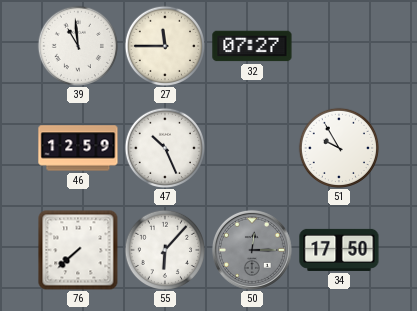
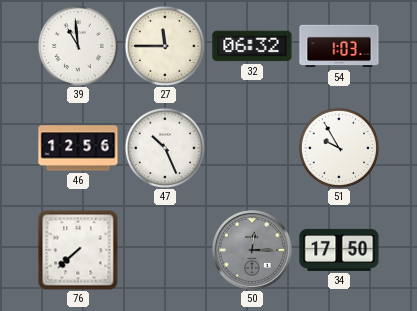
32: 07:27 -> 06:32
54: none -> 1:03
46: 12:59 -> 12:56
55: 6:07 -> none
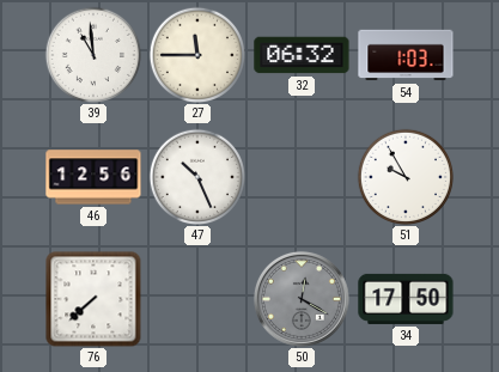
50: 12:15 -> 12:20
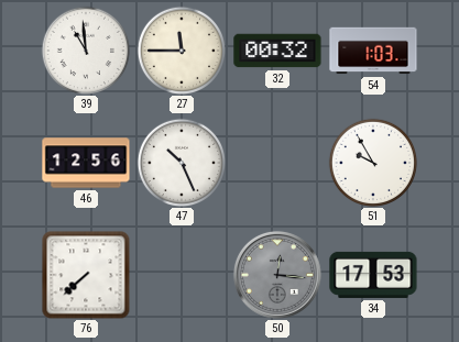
32: 06:32 -> 00:32
50: 12:20 -> 12:16
34: 17:50 -> 17:53
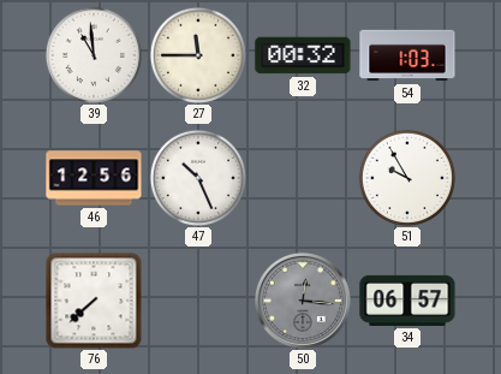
34: 17:53 -> 06:57
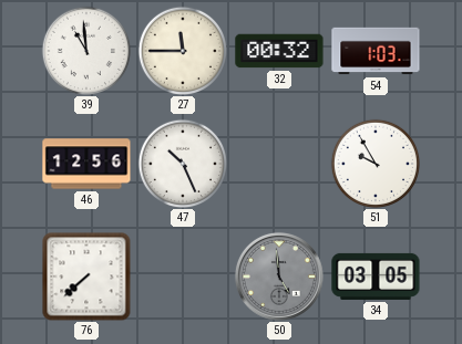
50: 12:16 -> 4:59
34: 06:57 -> 03:05
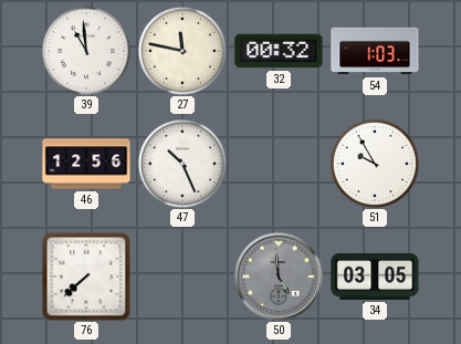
27: 11:45 -> 11:47
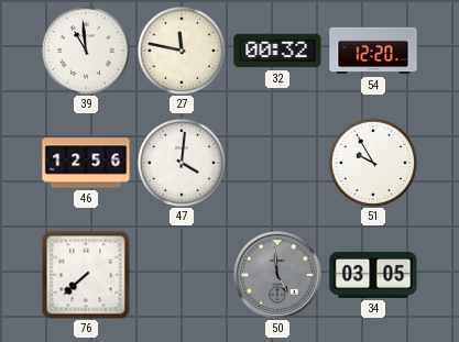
54: 1:03 -> 12:20
47: 10:26 -> 4:01
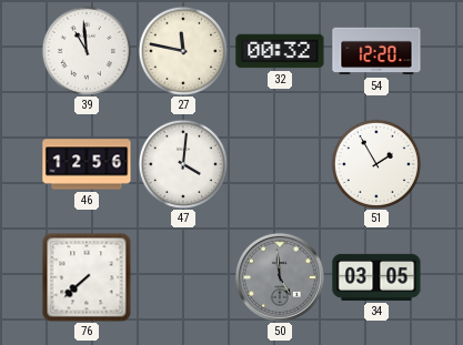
51: 9:55 -> 1:55
